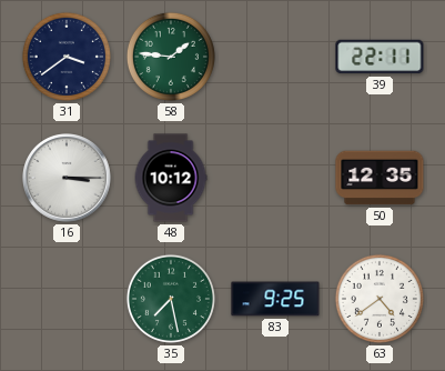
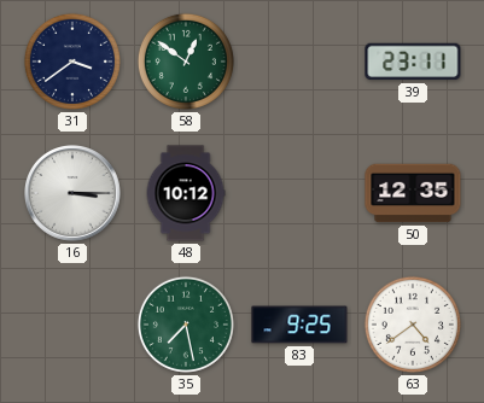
58: 1:46 -> 12:51
39: 22:11 -> 23:11
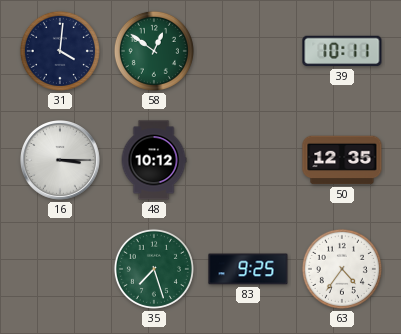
31: 3:39 -> 4:01
39: 23:11 -> 10:11
35: 7:28 -> 7:27
63: 4:39 -> 4:36
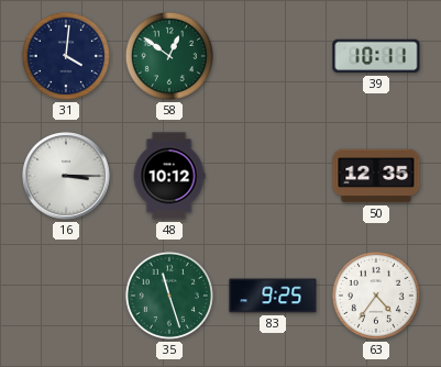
35: 7:27 -> 11:27
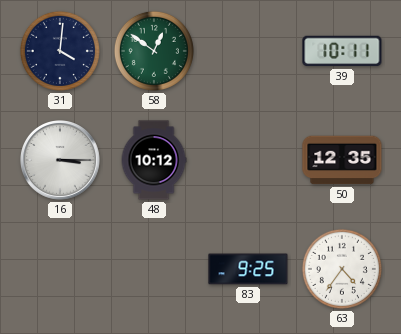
35: 11:27 -> none
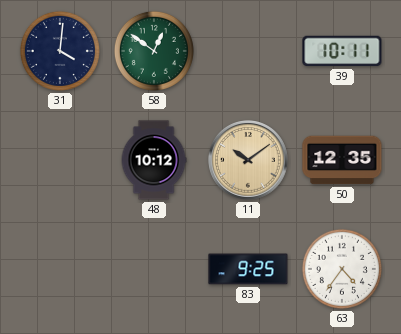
16: 3:15 -> none
11: none -> 10:09
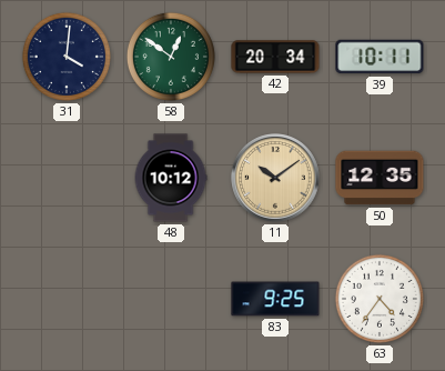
42: none -> 20:34
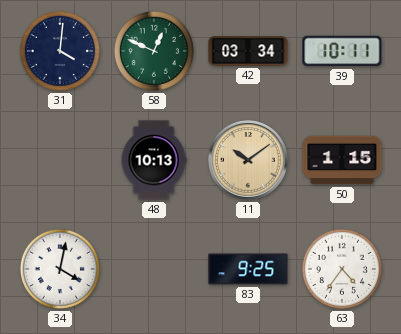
58: 12:51 -> 12:49
42: 20:34 -> 03:34
48: 10:12 -> 10:13
50: 12:35 -> 1:15
34: none -> 4:02
